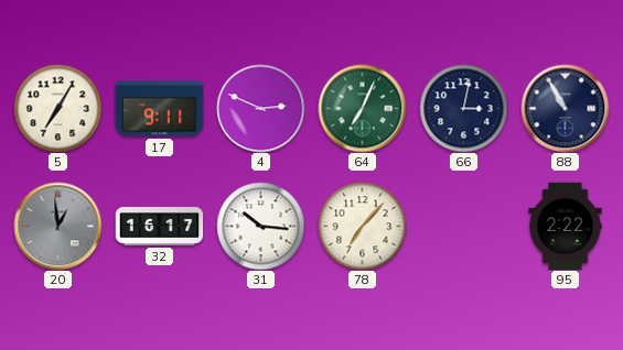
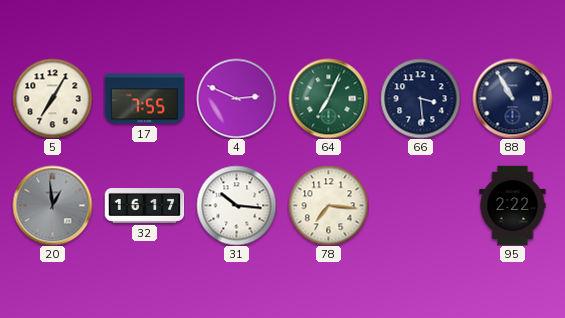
17: 9:11 -> 7:55
66: 3:02 -> 3:29
78: 7:07 -> 7:16
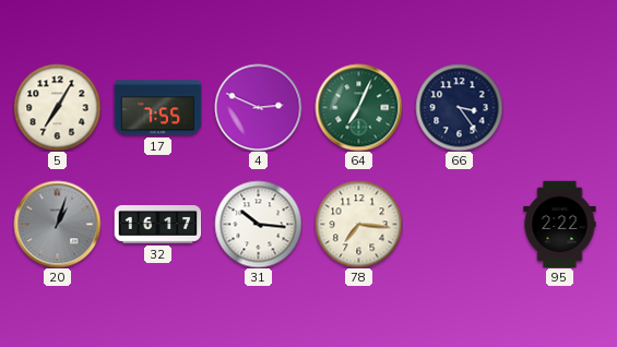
66: 3:29 -> 3:24
88: 10:55 -> none
20: 12:59 -> 1:03
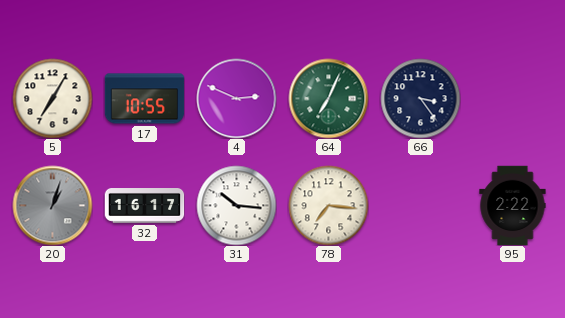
17: 7:55 -> 10:55
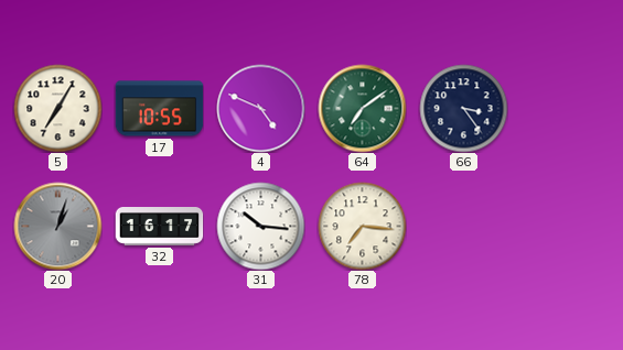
4: 2:49 -> 4:49
64: 7:04 -> 7:09
95: 2:22 -> none
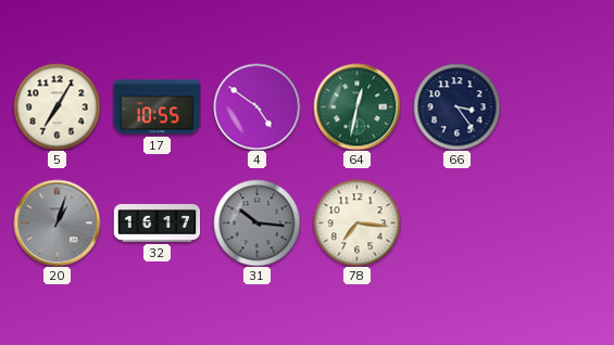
4: 4:49 -> 4:51
64: 7:09 -> 12:32
31 dial: white -> grey
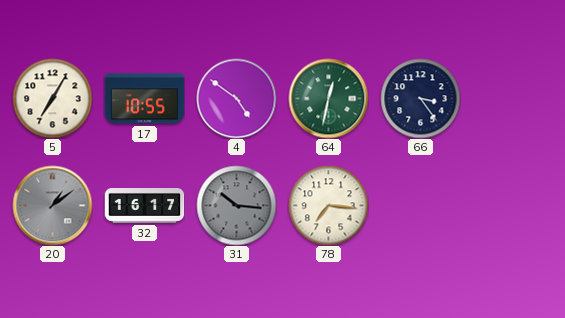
20: 1:03 -> 1:09
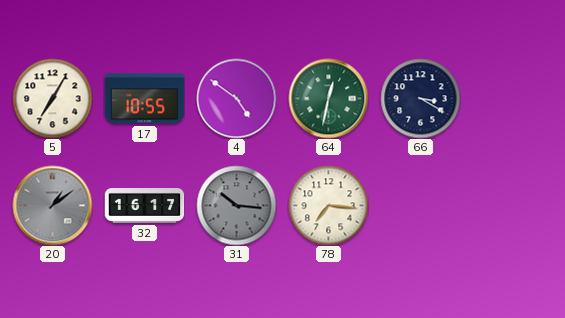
66: 3:24 -> 3:20
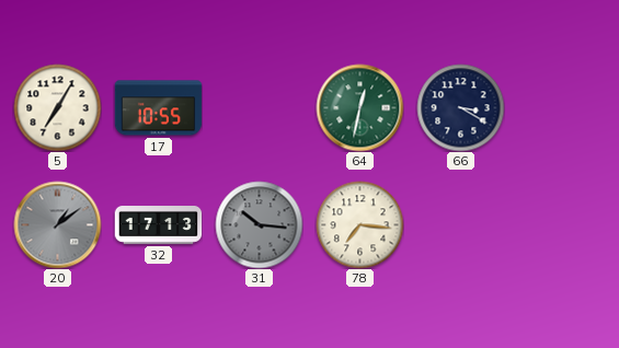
4: 4:51 -> none
32: 16:17 -> 17:13
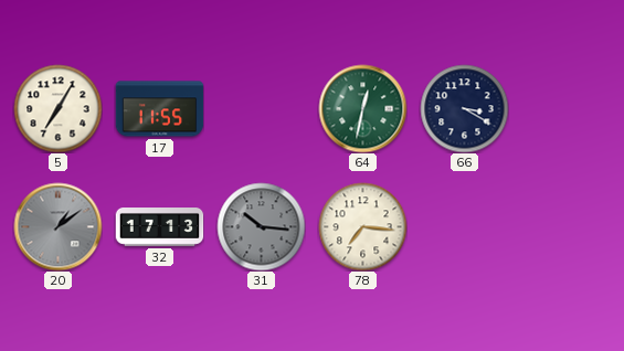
17: 10:55 -> 11:55
